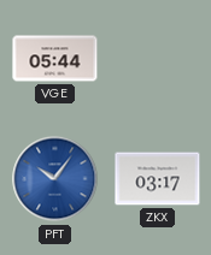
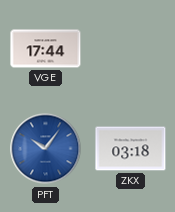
VGE: 05:44 -> 17:44
ZKX: 03:17 -> 03:18
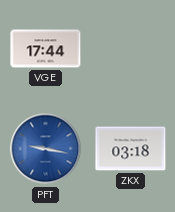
PFT: 10:06 -> 9:17
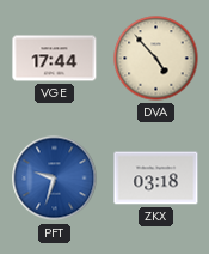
DVA: none -> 4:53
PFT: 9:17 -> 9:33
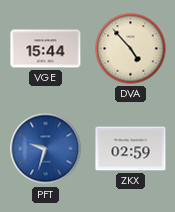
VGE: 17:44 -> 15:44
ZKX: 03:18 -> 02:59
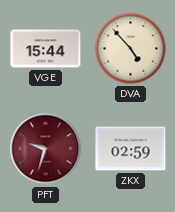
PFT dial: blue -> burgundy
